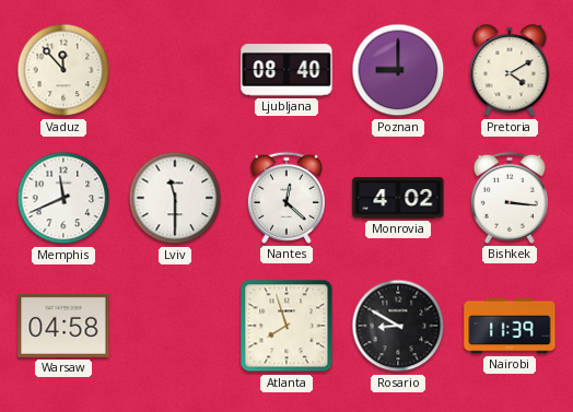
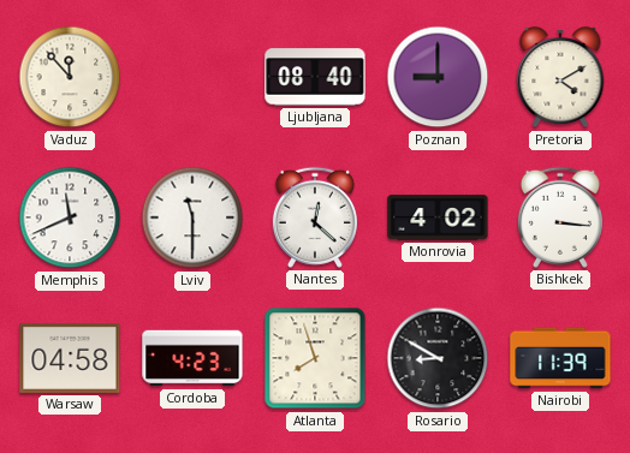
Cordoba: none -> 4:23
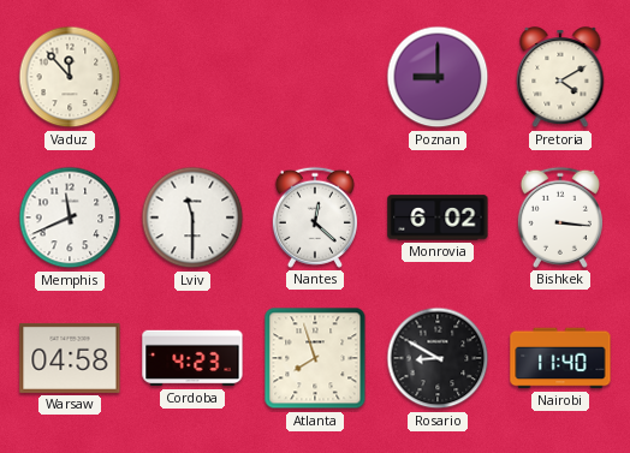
Ljubljana: 08:40 -> none
Monrovia: 4:02 -> 6:02
Nairobi: 11:39 -> 11:40
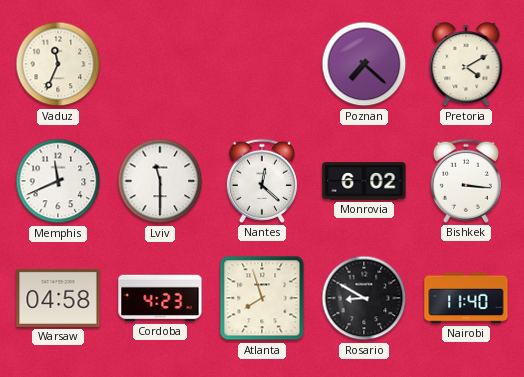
Vaduz: 11:53 -> 11:34
Poznan: 9:00 -> 7:22
